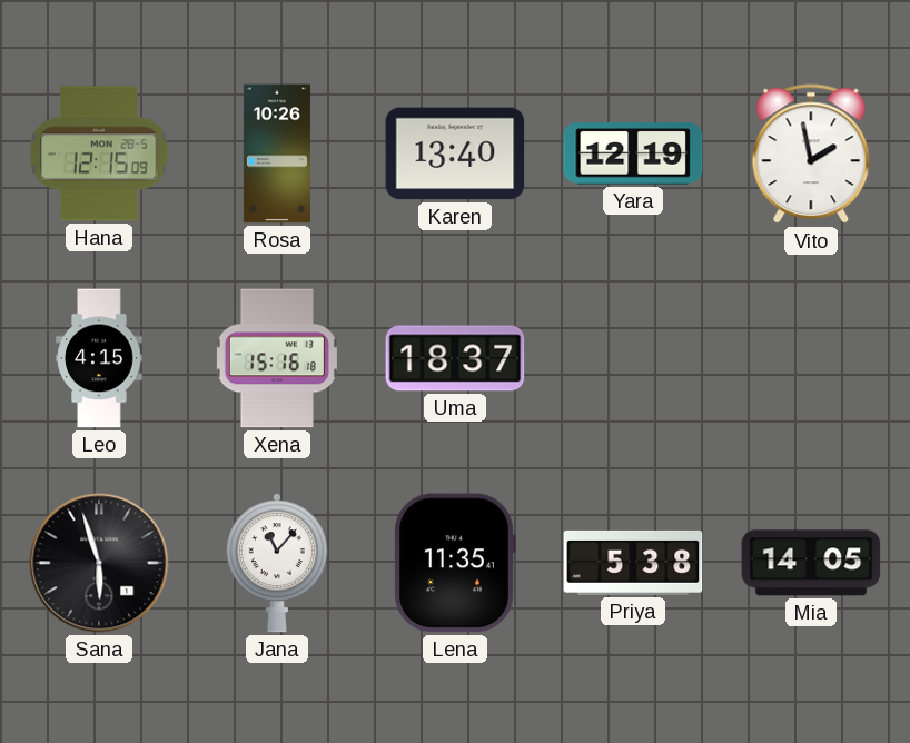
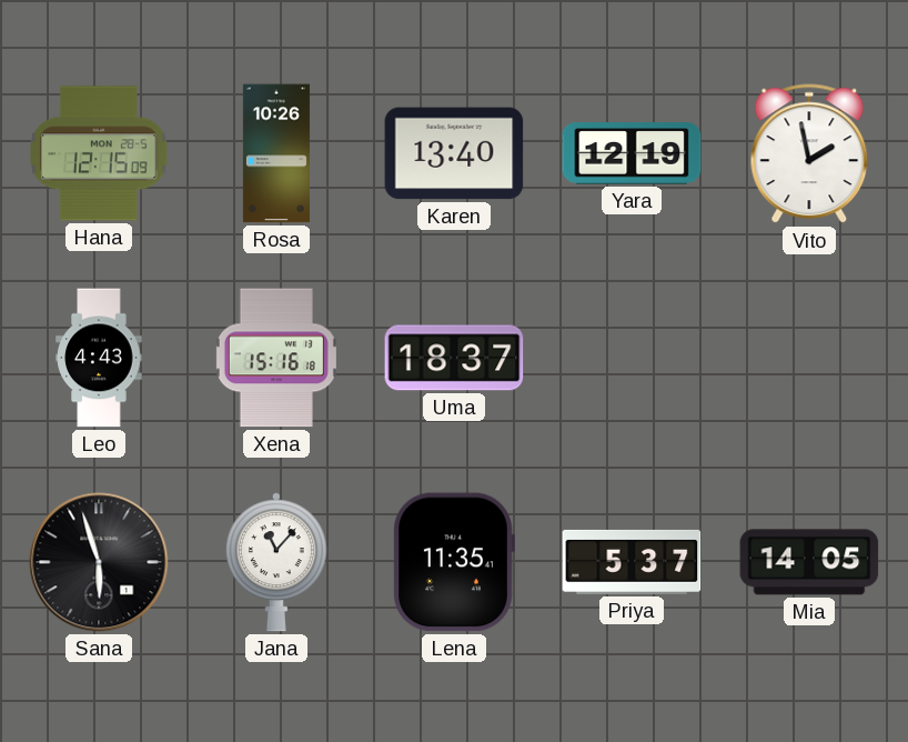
Leo: 4:15 -> 4:43
Priya: 5:38 -> 5:37
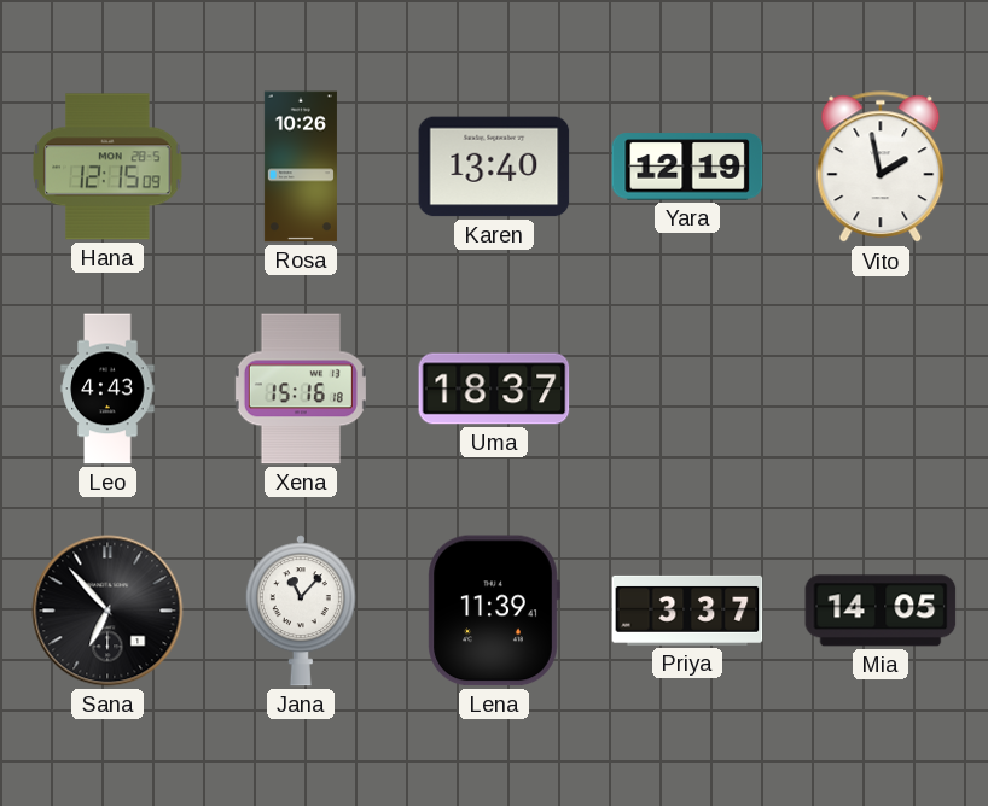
Sana: 5:57 -> 6:53
Lena: 11:35 -> 11:39
Priya: 5:37 -> 3:37
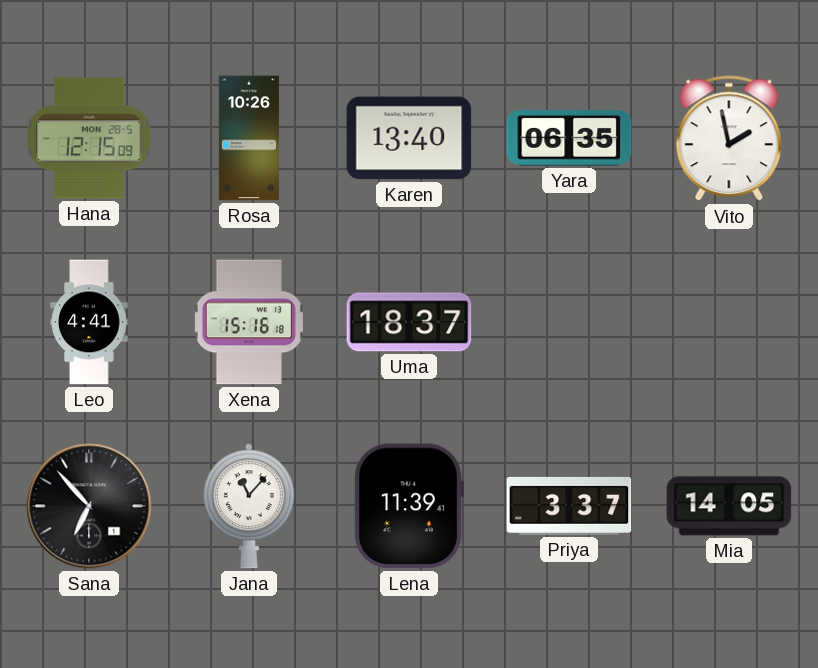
Yara: 12:19 -> 06:35
Leo: 4:43 -> 4:41
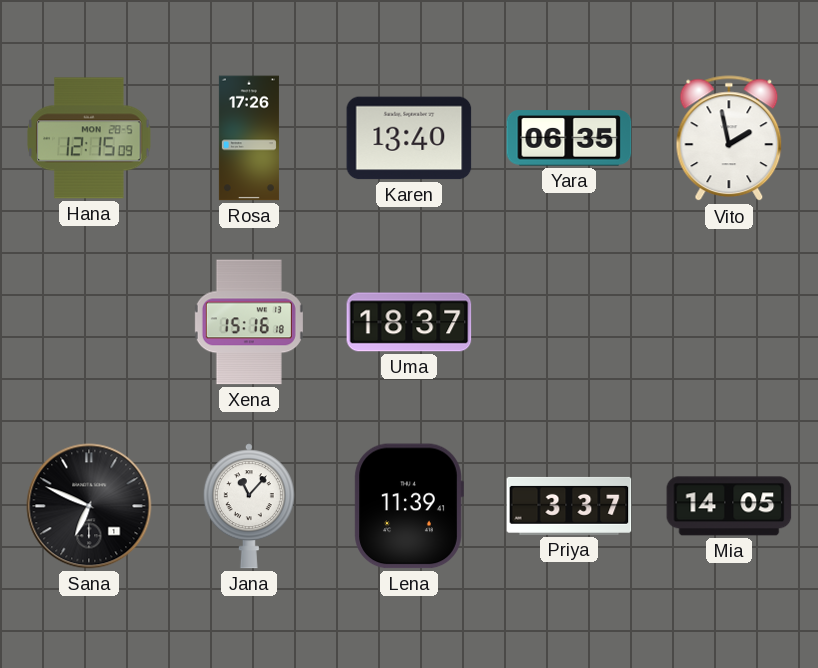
Rosa: 10:26 -> 17:26
Leo: 4:41 -> none
Sana: 6:53 -> 6:49
